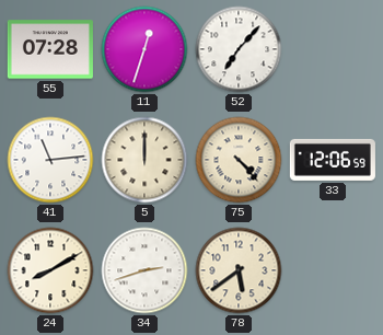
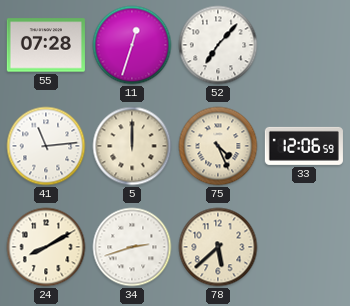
75: 4:23 -> 4:26
78: 5:39 -> 5:38
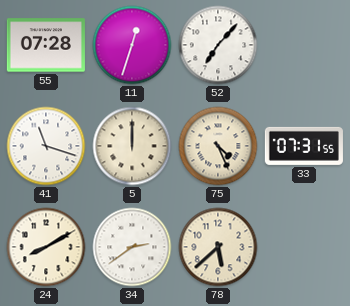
41: 11:14 -> 11:18
33: 12:06 -> 07:31
34: 2:42 -> 2:39
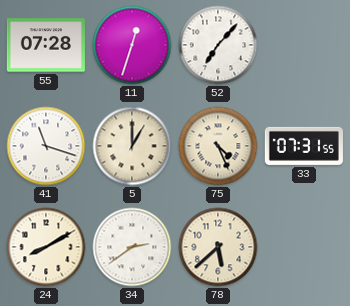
5: 12:00 -> 1:00
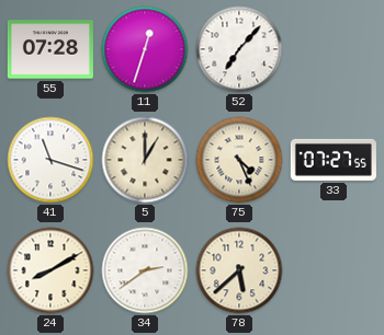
33: 07:31 -> 07:27
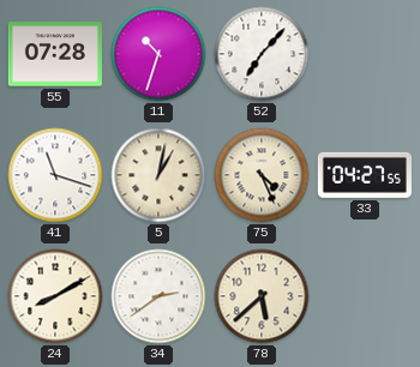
11: 12:33 -> 10:33
5: 1:00 -> 1:02
33: 07:27 -> 04:27
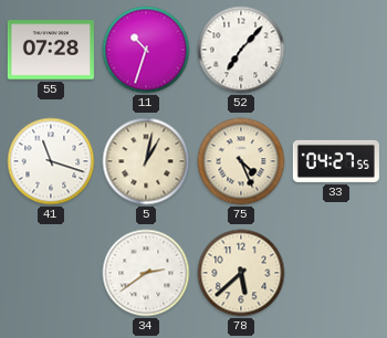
24: 8:10 -> none
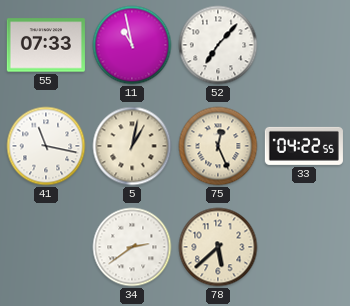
55: 07:28 -> 07:33
11: 10:33 -> 10:58
41: 11:18 -> 11:17
75: 4:26 -> 12:26
33: 04:27 -> 04:22
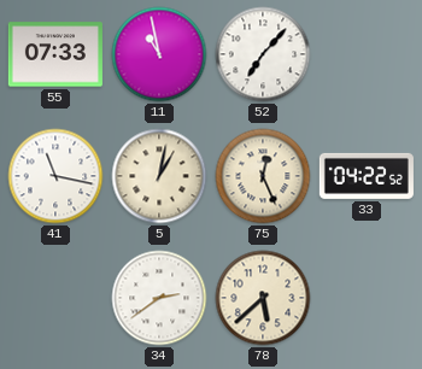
33: 04:22:55 -> 04:22:52
